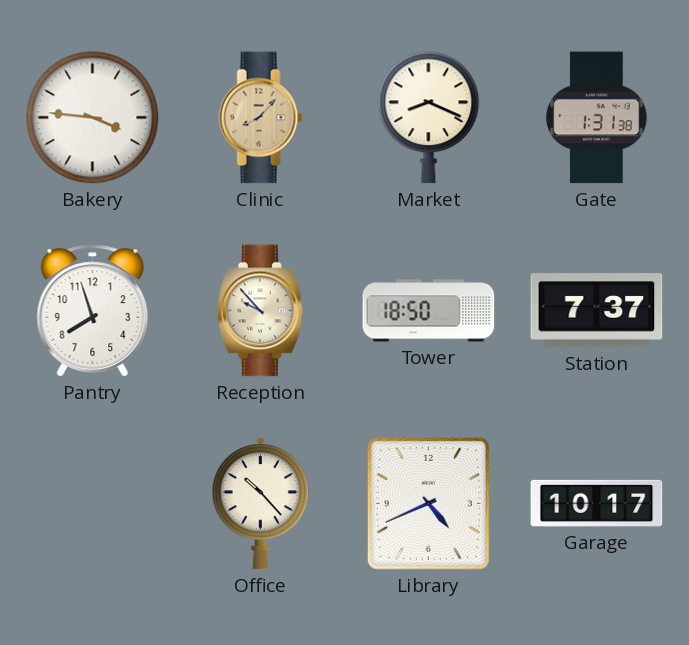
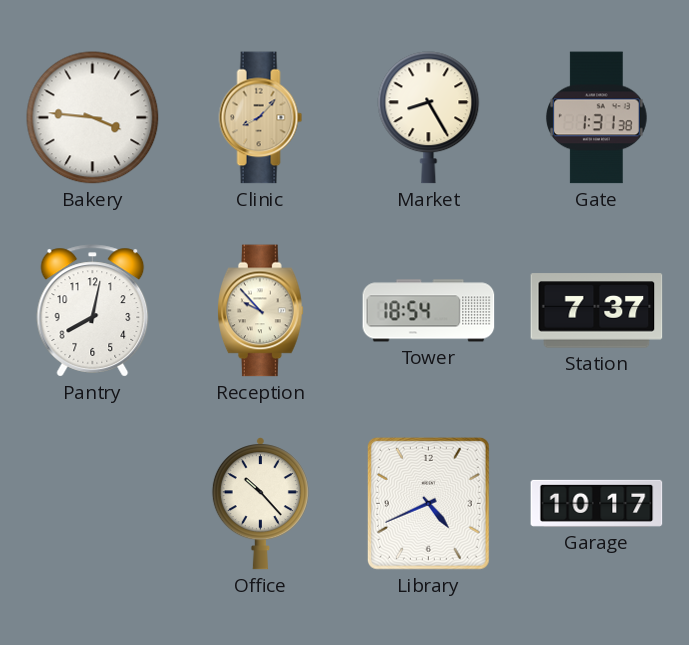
Market: 8:19 -> 8:25
Pantry: 7:57 -> 8:02
Tower: 18:50 -> 18:54
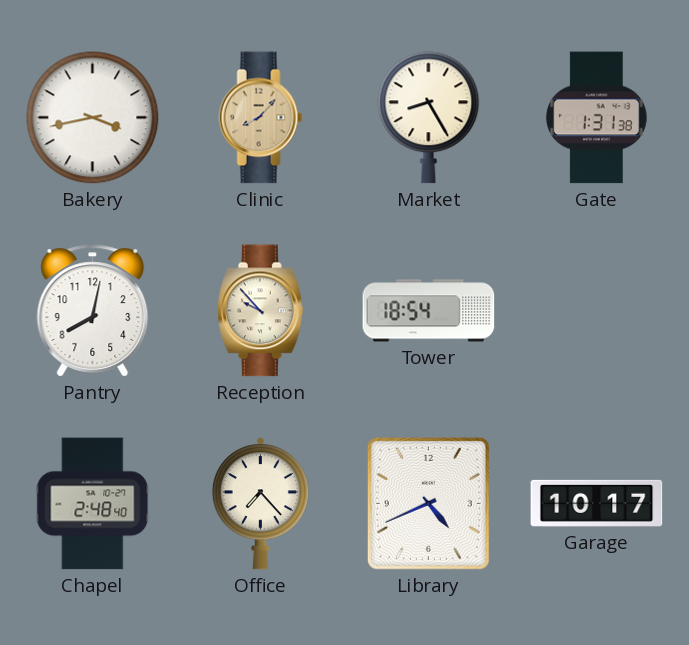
Bakery: 3:46 -> 3:43
Station: 7:37 -> none
Chapel: none -> 2:48
Office: 10:23 -> 7:23
